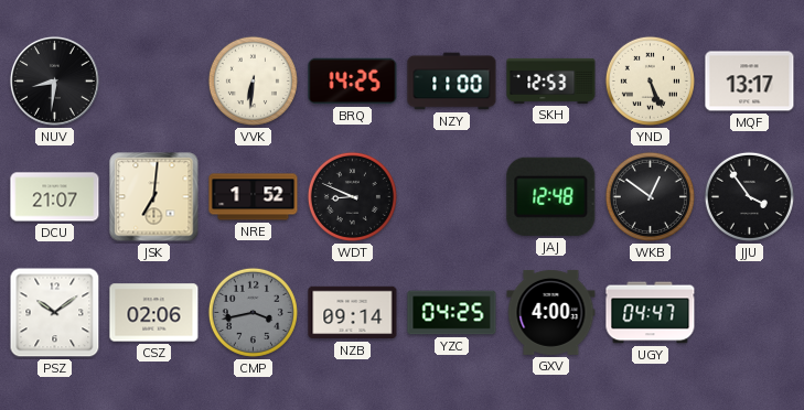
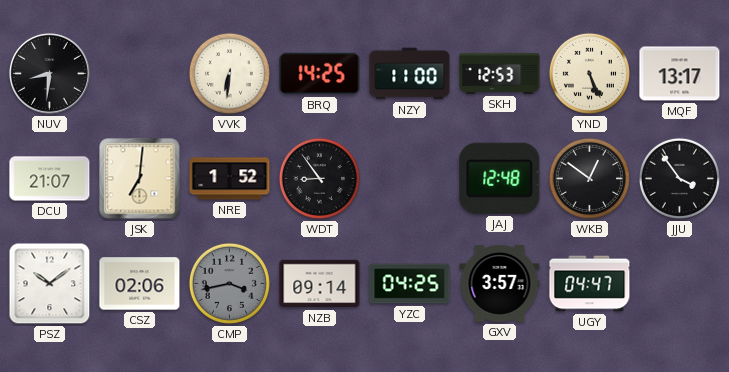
WDT: 8:49 -> 8:54
GXV: 4:00 -> 3:57
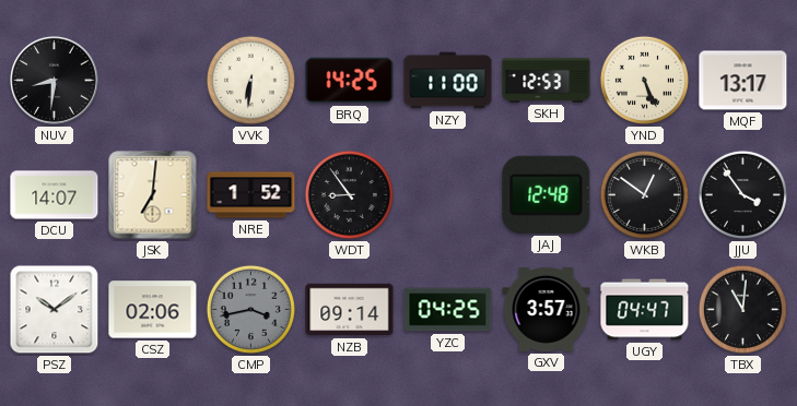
DCU: 21:07 -> 14:07
TBX: none -> 11:01
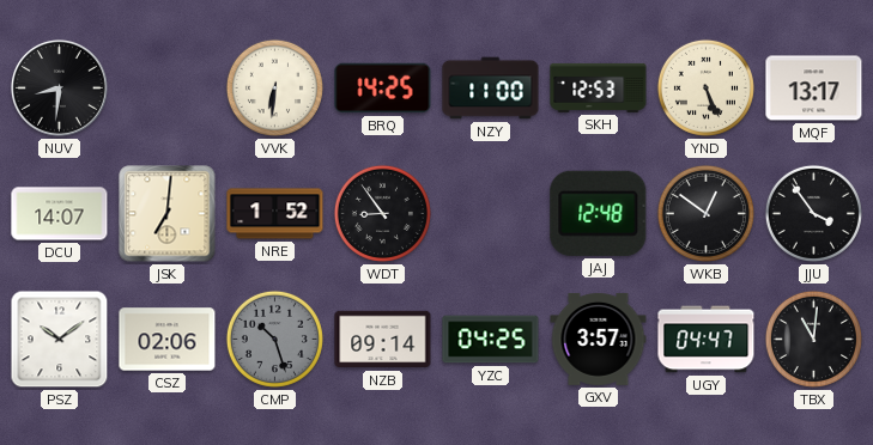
CMP: 3:43 -> 10:27
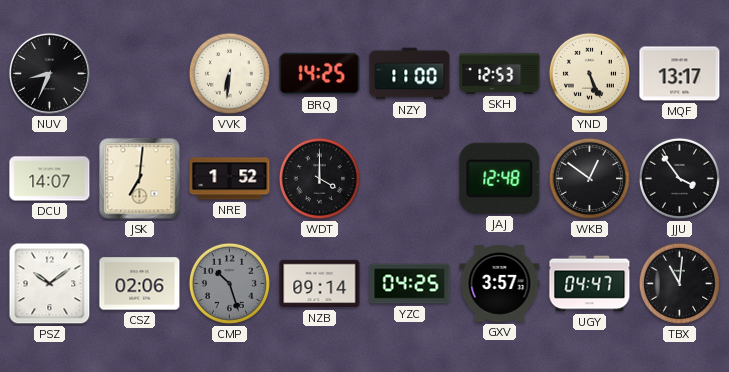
NUV: 8:31 -> 8:34
WDT: 8:54 -> 4:00
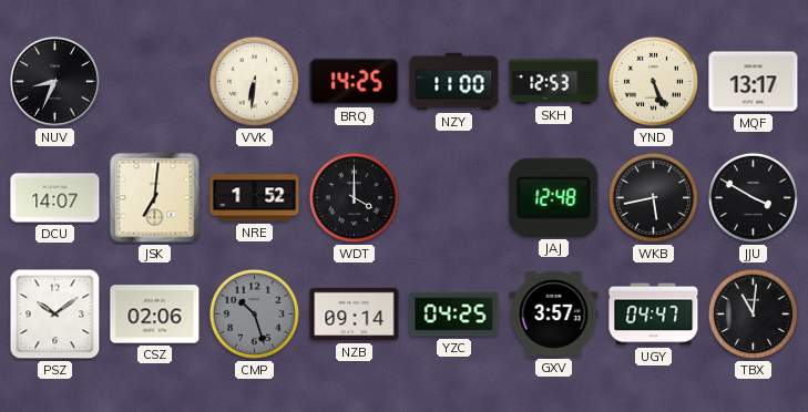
WKB: 12:51 -> 5:43
JJU: 3:54 -> 3:50
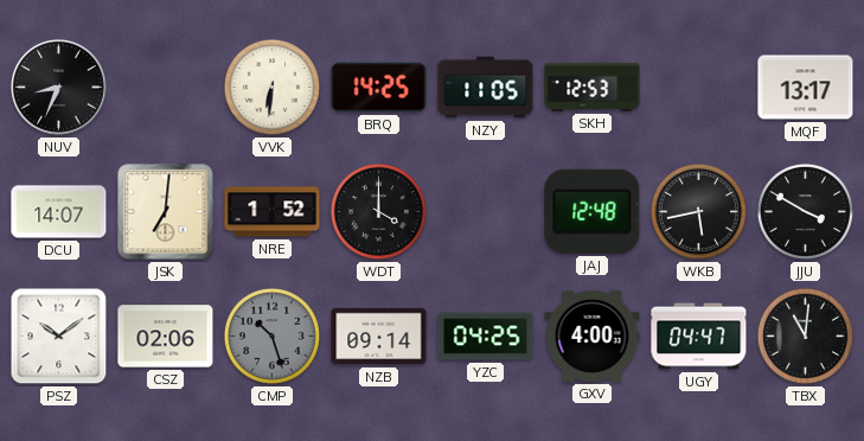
NZY: 11:00 -> 11:05
YND: 5:26 -> none
GXV: 3:57 -> 4:00
